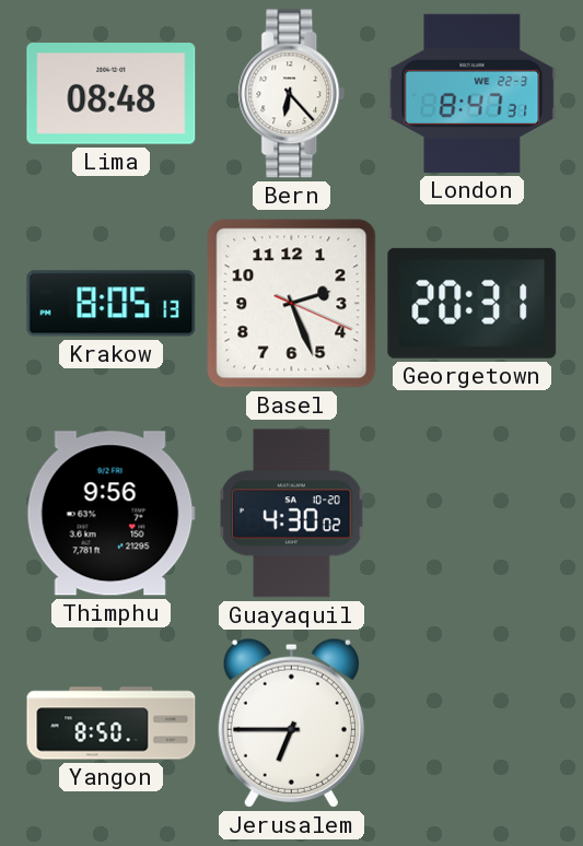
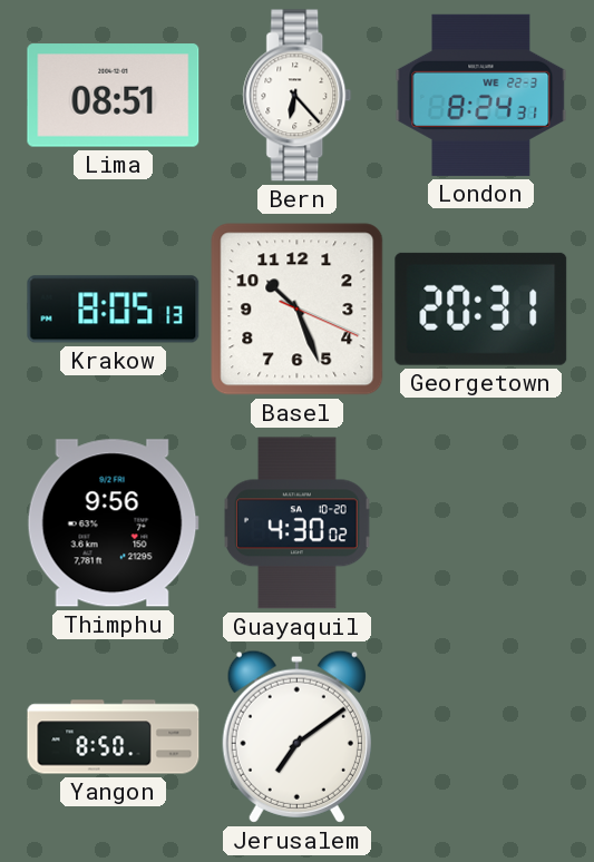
Lima: 08:48 -> 08:51
London: 8:47 -> 8:24
Basel: 2:26 -> 10:26
Jerusalem: 6:45 -> 7:09
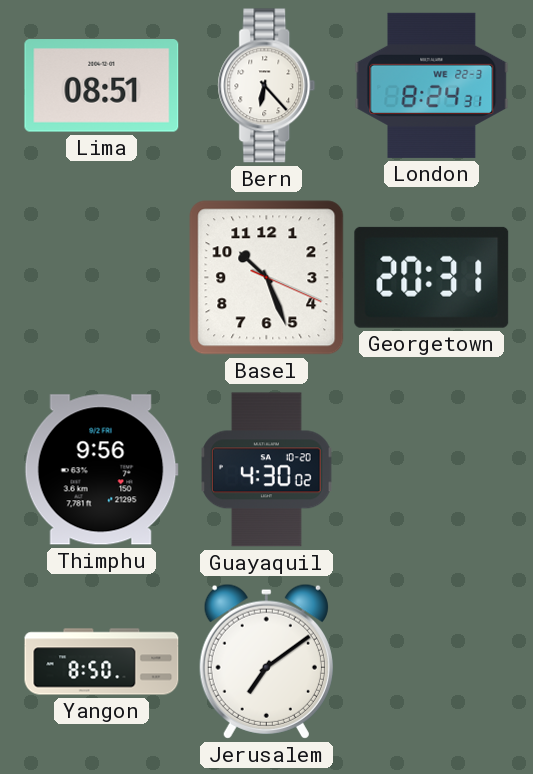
Krakow: 8:05 -> none
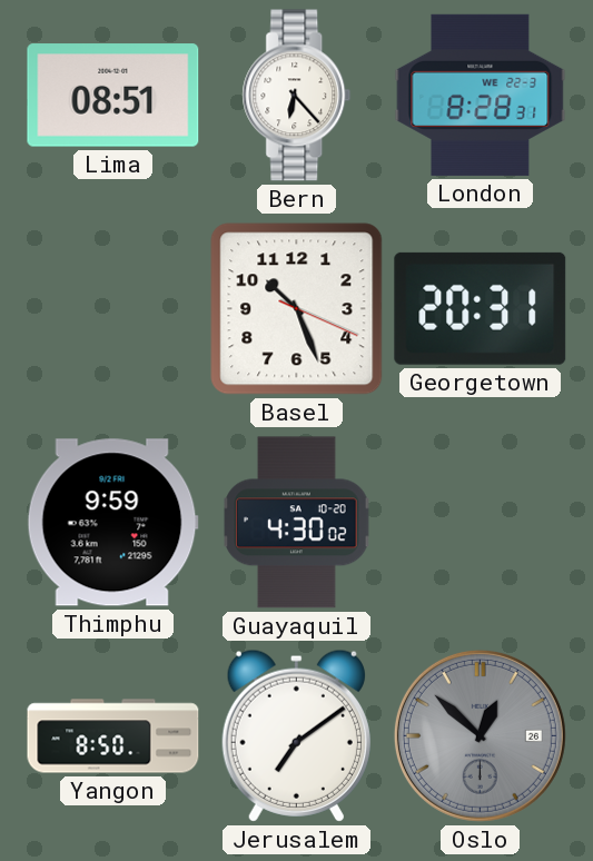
London: 8:24 -> 8:28
Thimphu: 9:56 -> 9:59
Oslo: none -> 12:52
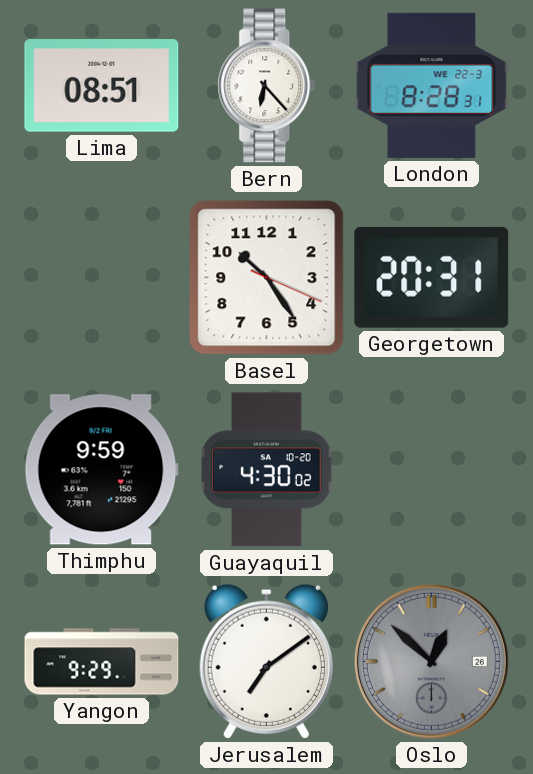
Basel: 10:26 -> 10:24
Yangon: 8:50 -> 9:29
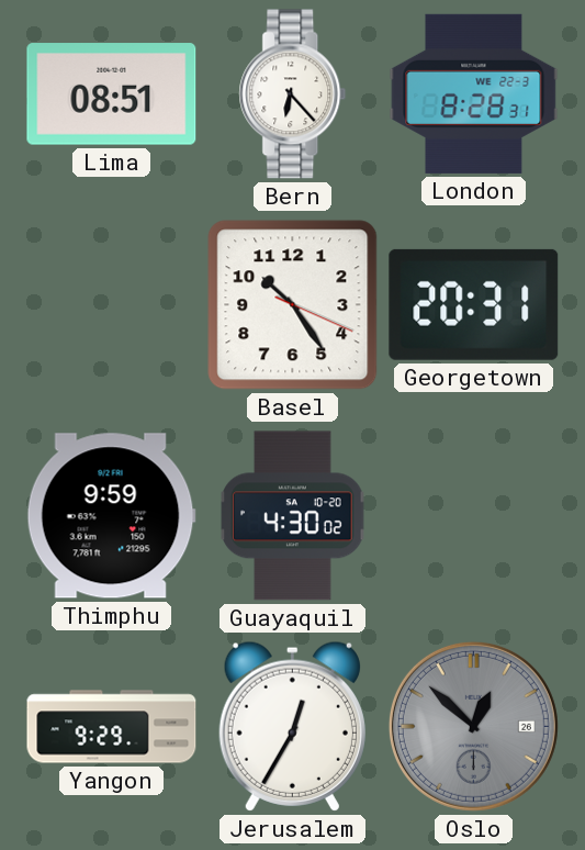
Jerusalem: 7:09 -> 12:35
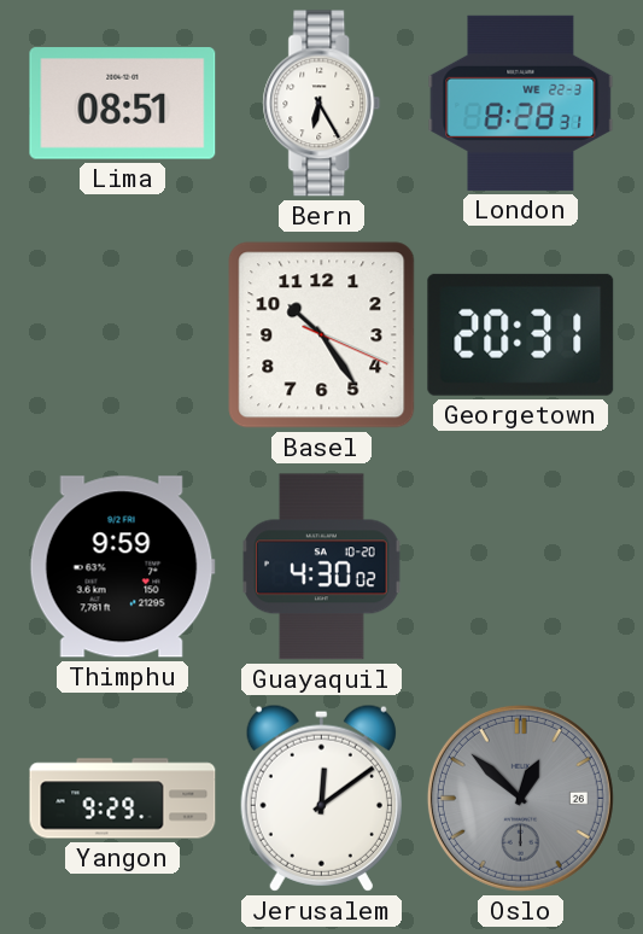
Bern: 6:23 -> 6:25
Jerusalem: 12:35 -> 12:09
